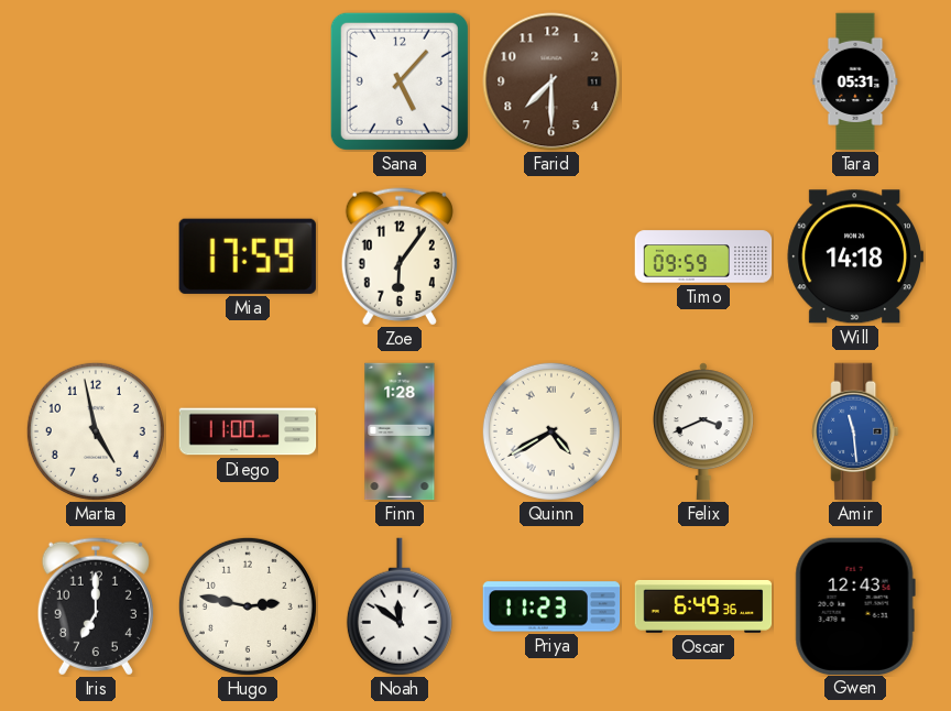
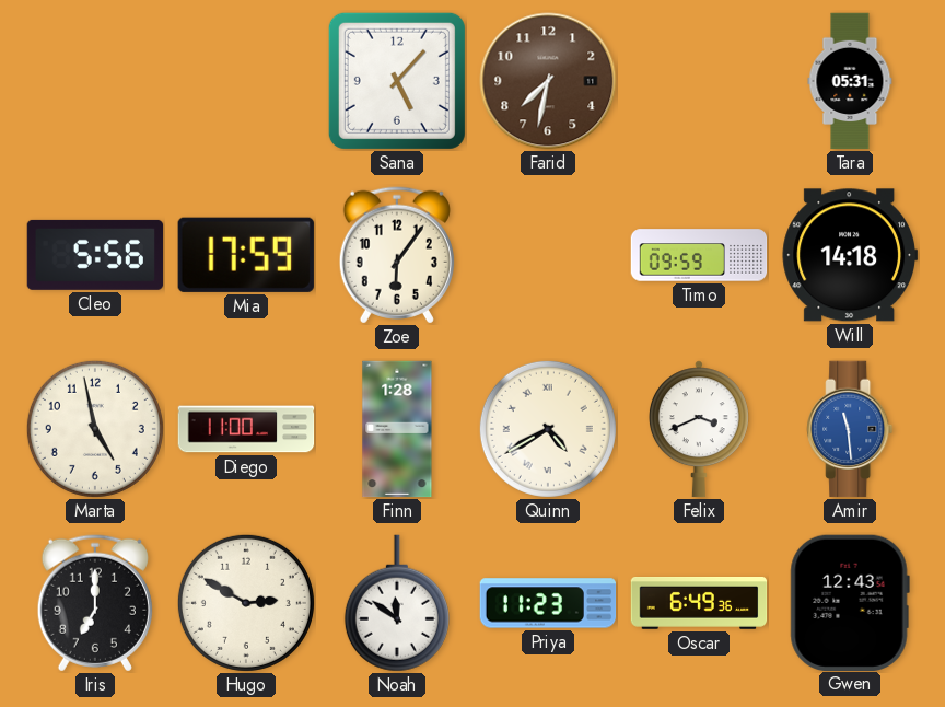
Farid: 7:30 -> 7:32
Cleo: none -> 5:56
Hugo: 2:47 -> 2:50
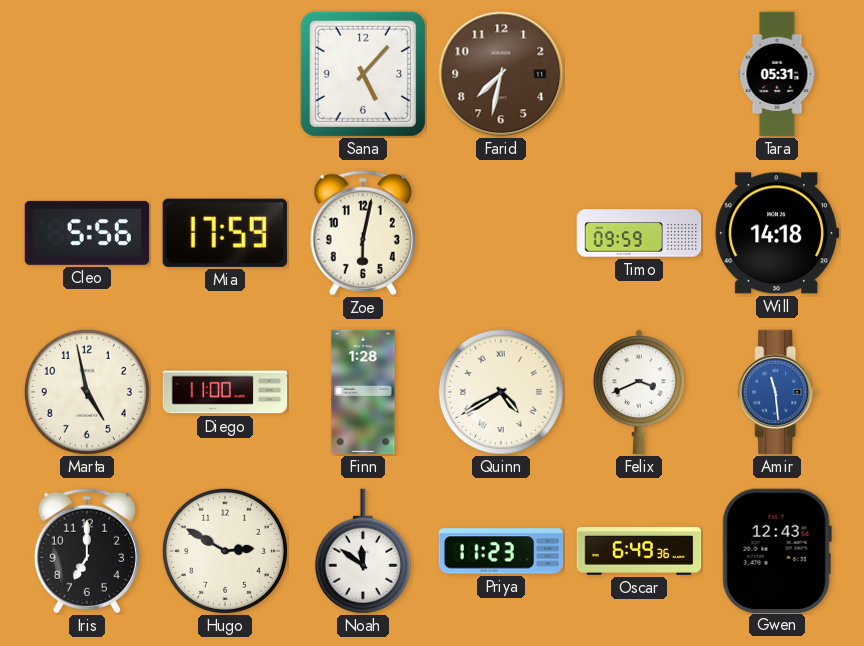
Zoe: 6:06 -> 6:02
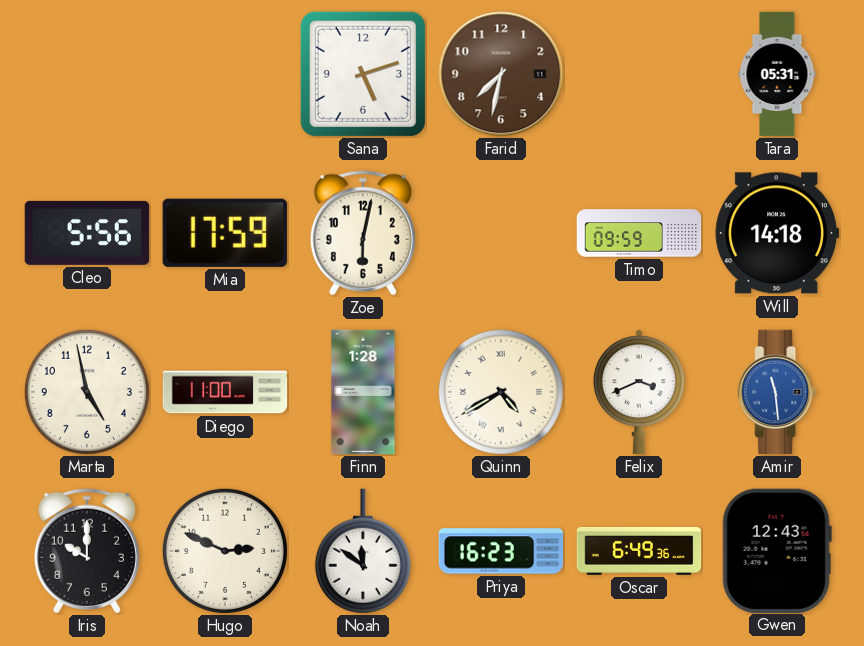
Sana: 5:07 -> 5:12
Iris: 7:00 -> 10:00
Hugo: 2:50 -> 2:49
Priya: 11:23 -> 16:23
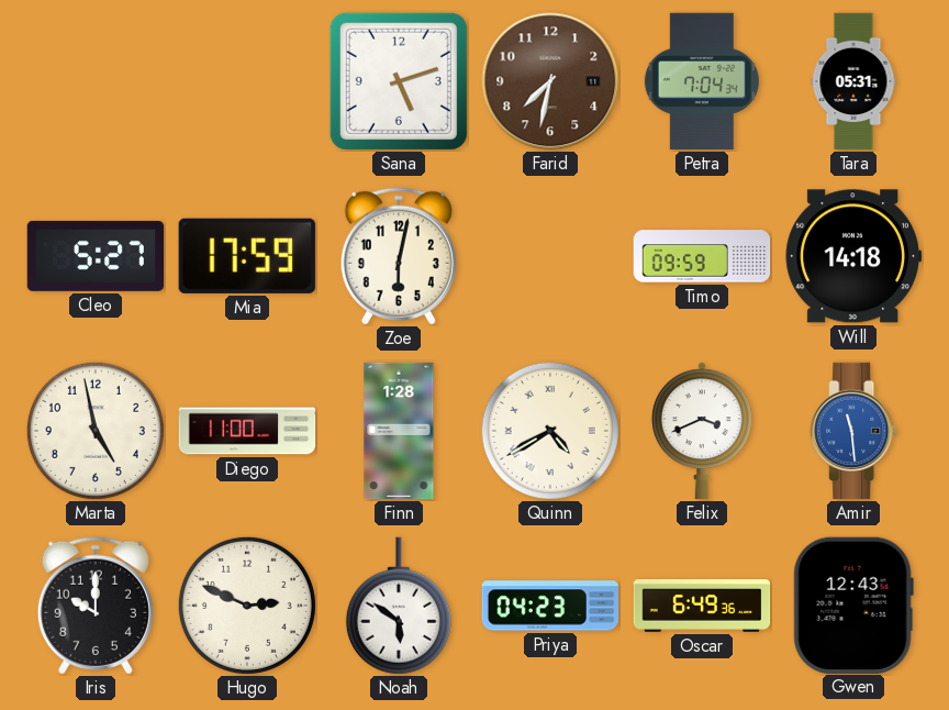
Petra: none -> 7:04
Cleo: 5:56 -> 5:27
Noah: 11:51 -> 5:51
Priya: 16:23 -> 04:23
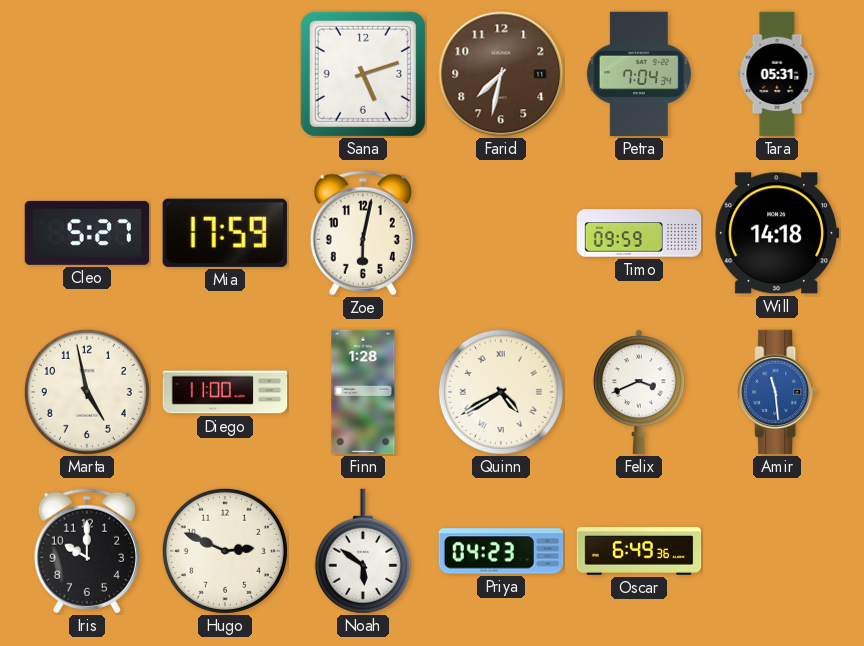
Gwen: 12:43 -> none
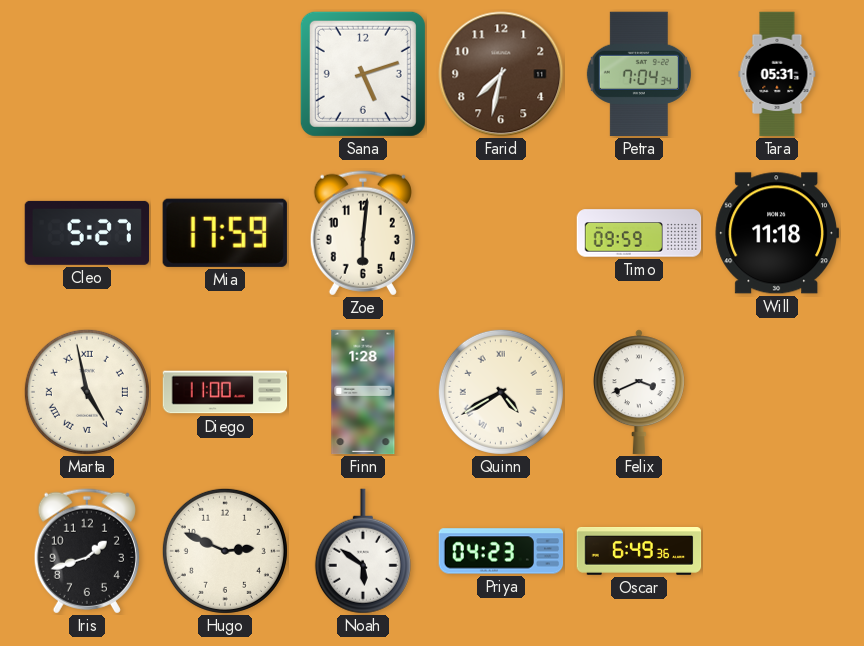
Zoe: 6:02 -> 6:01
Will: 14:18 -> 11:18
Marta numerals: Arabic -> Roman
Amir: 11:29 -> none
Iris: 10:00 -> 1:42
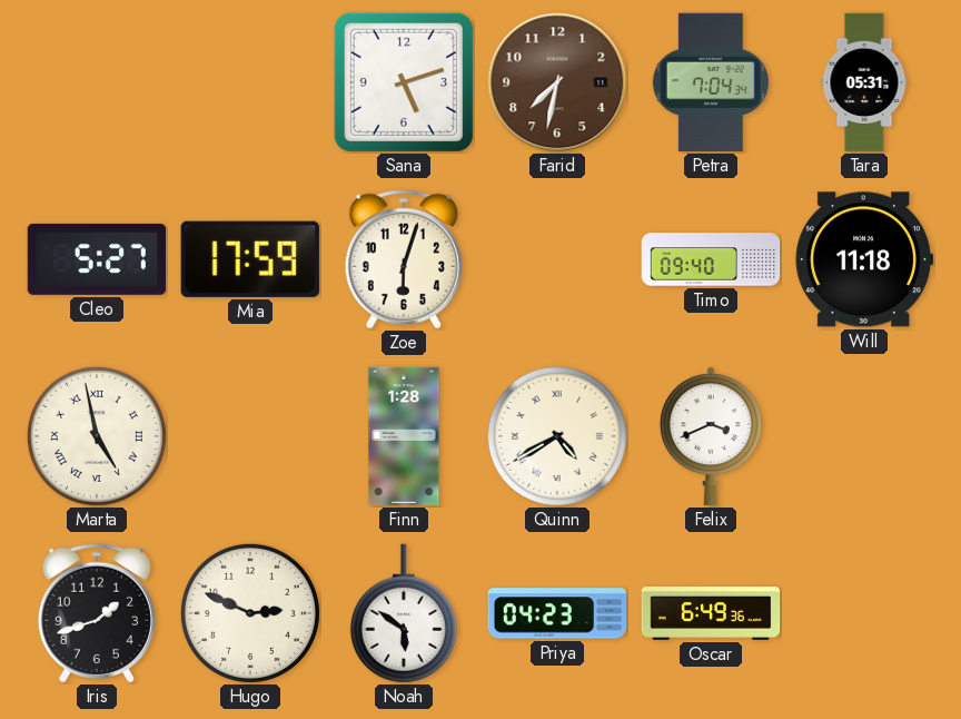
Zoe: 6:01 -> 6:03
Timo: 09:59 -> 09:40
Diego: 11:00 -> none
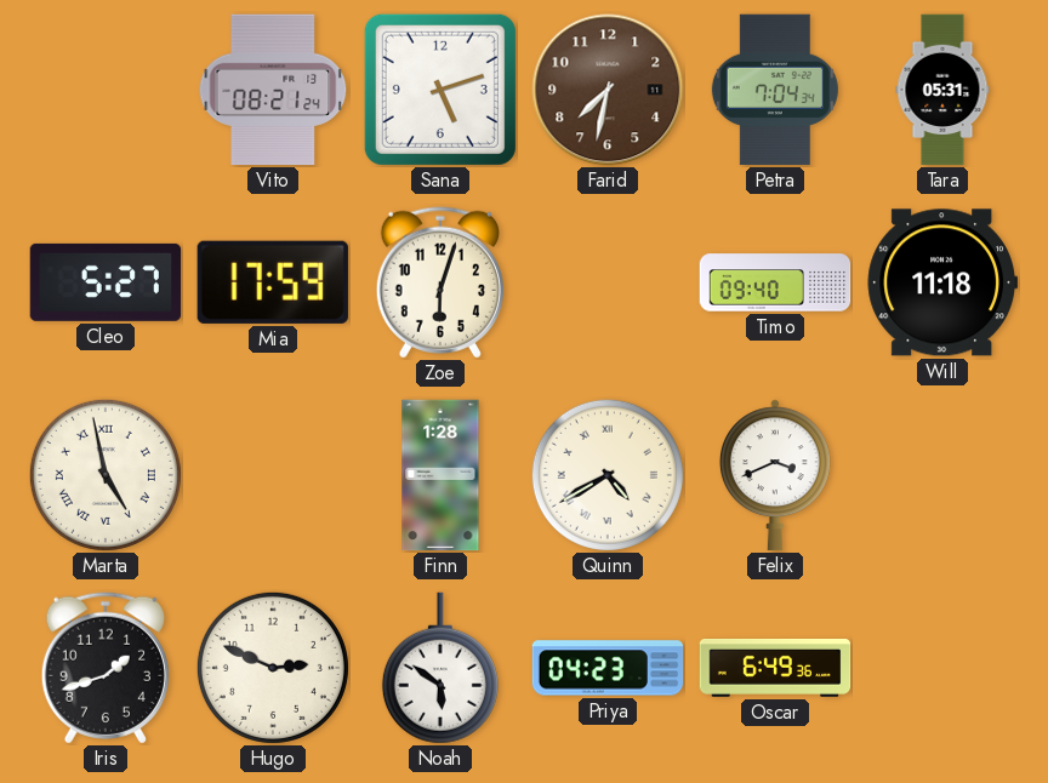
Vito: none -> 08:21
